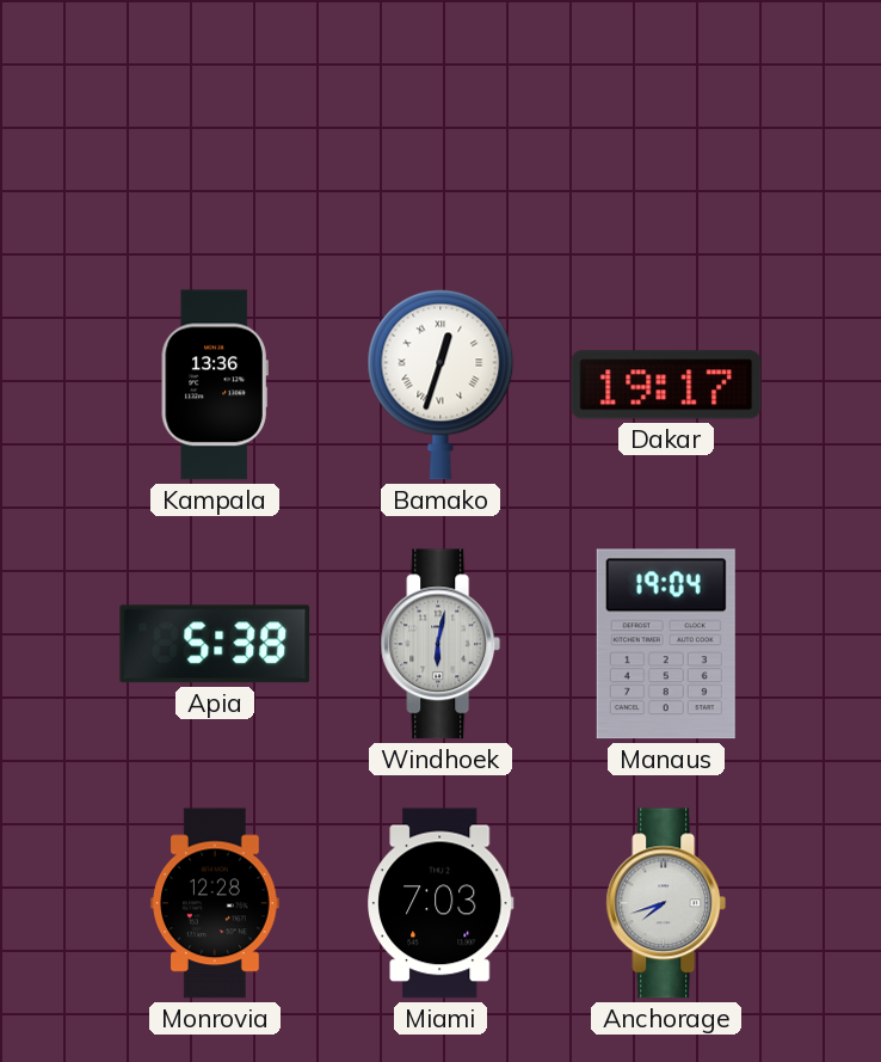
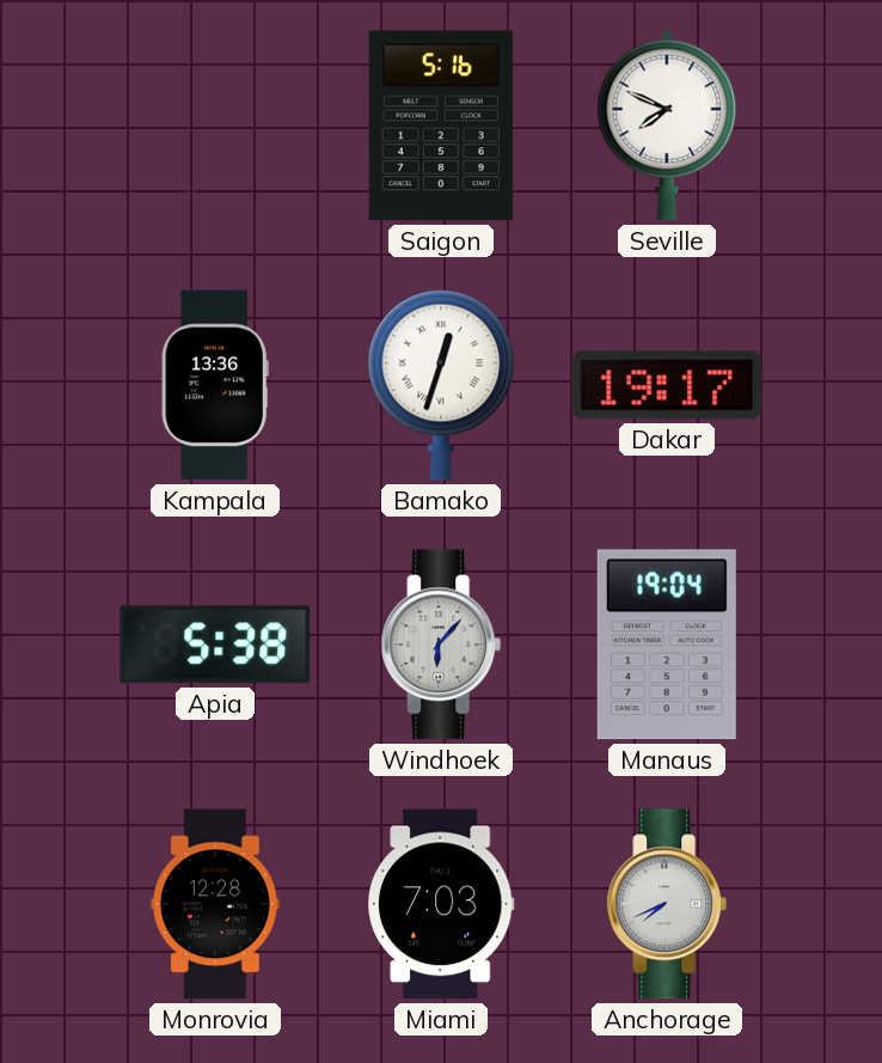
Saigon: none -> 5:16
Seville: none -> 7:49
Windhoek: 6:02 -> 6:07
Anchorage: 7:42 -> 7:41
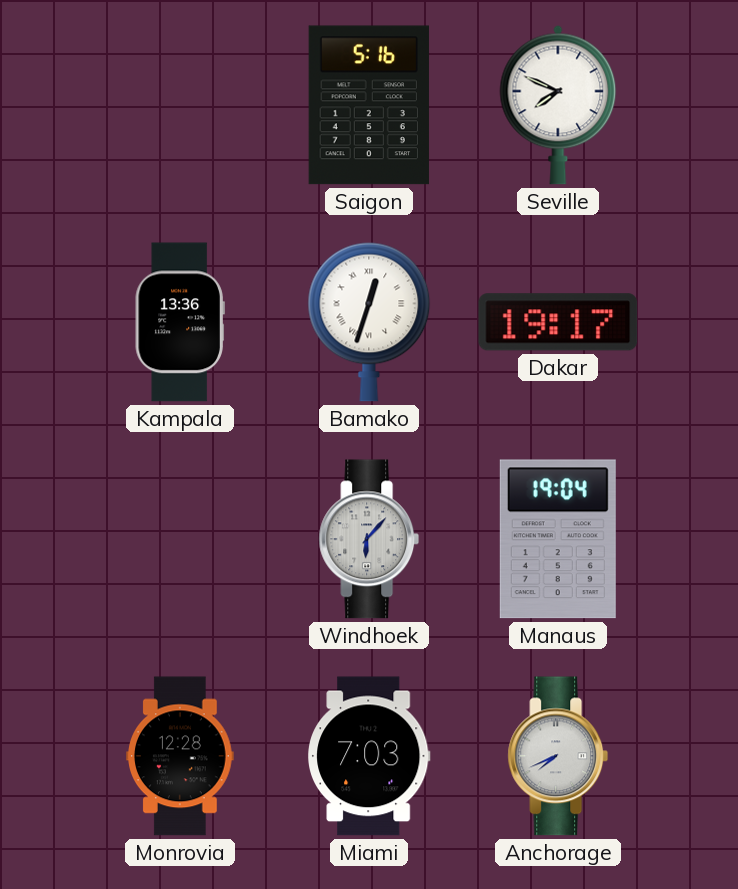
Apia: 5:38 -> none
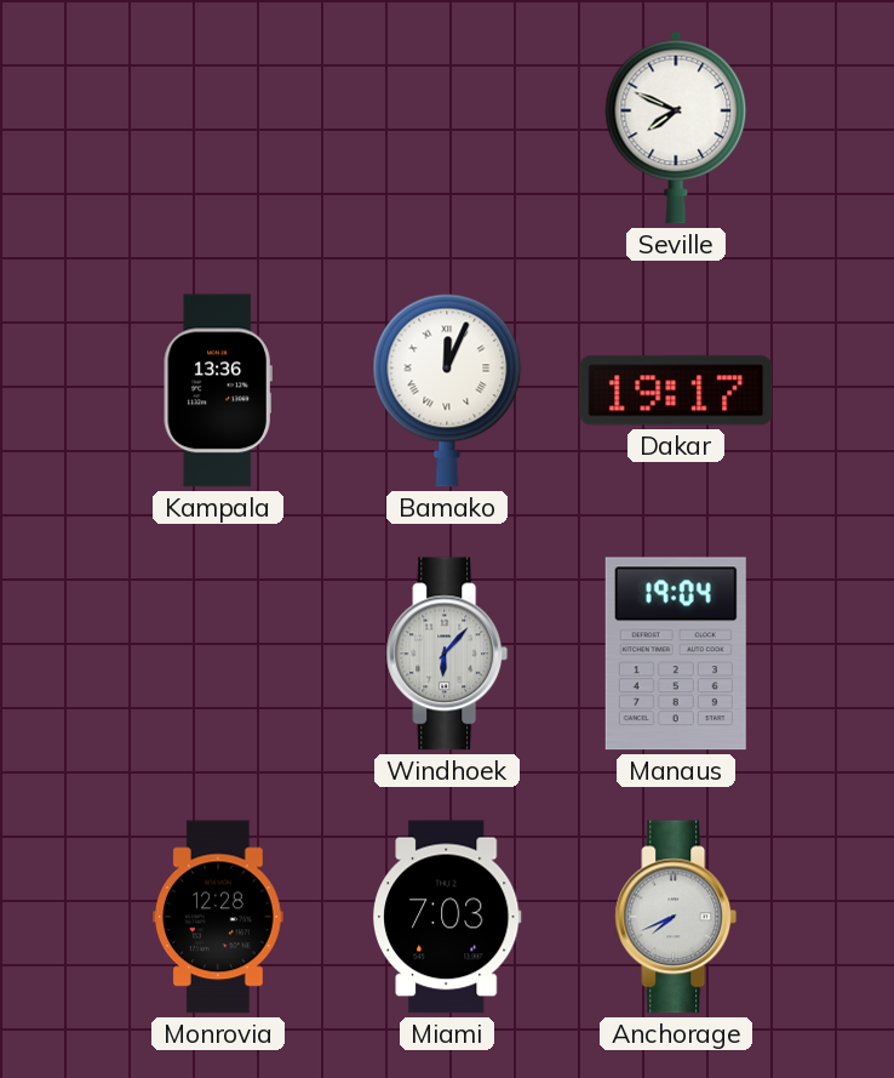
Saigon: 5:16 -> none
Bamako: 12:33 -> 12:04
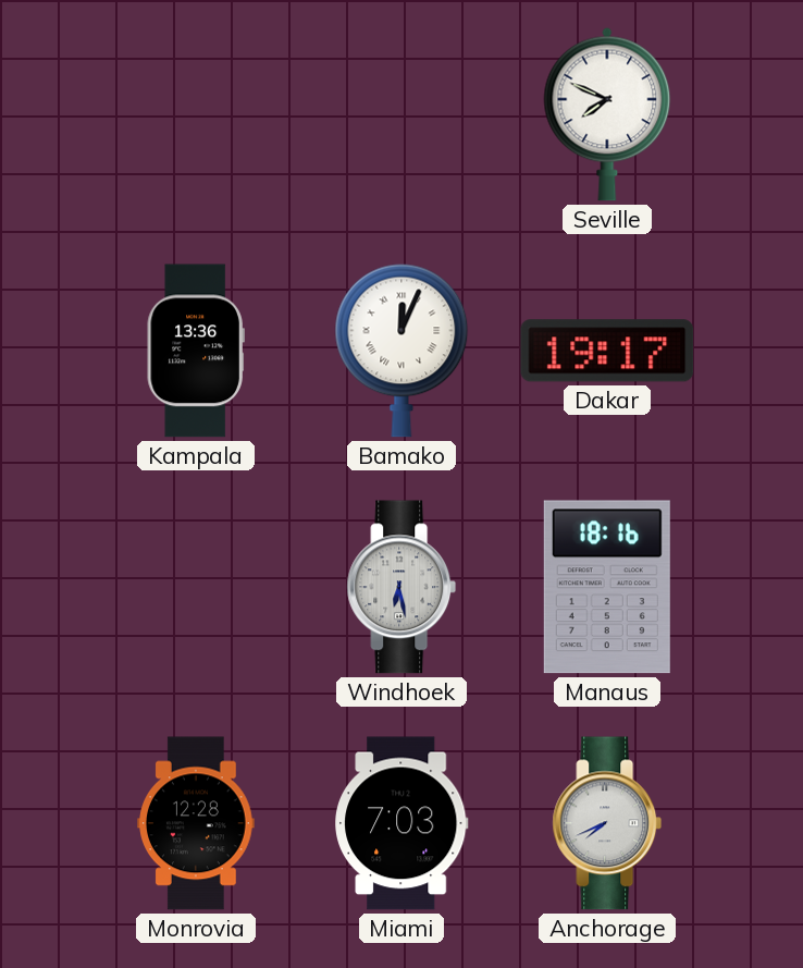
Windhoek: 6:07 -> 6:28
Manaus: 19:04 -> 18:16
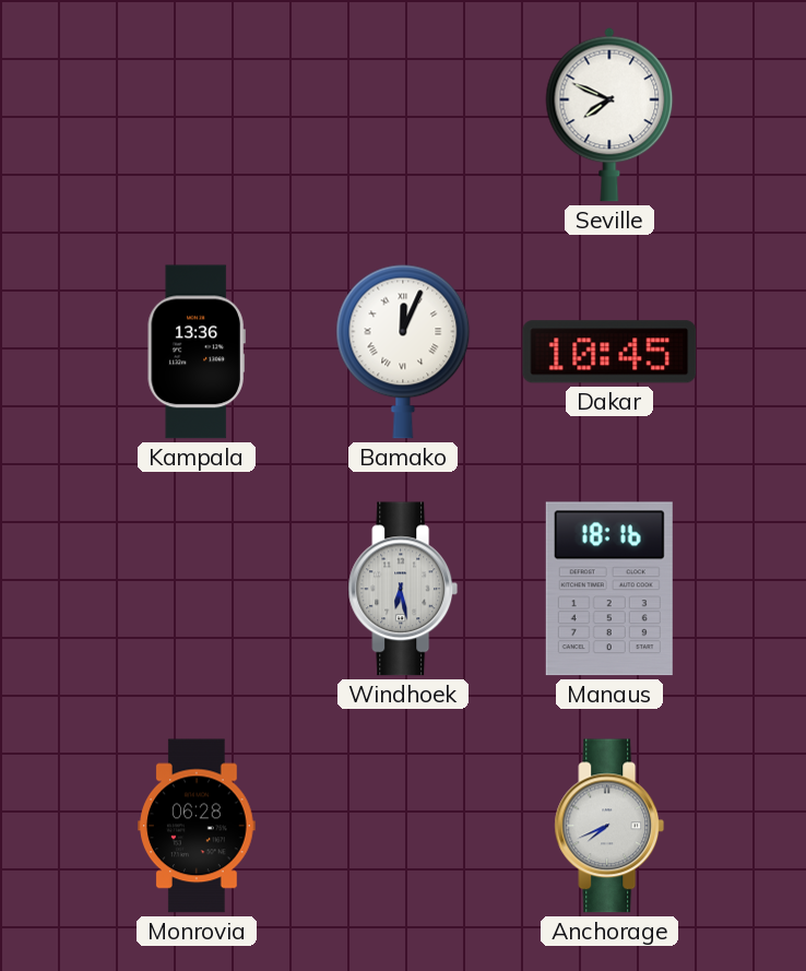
Dakar: 19:17 -> 10:45
Monrovia: 12:28 -> 06:28
Miami: 7:03 -> none
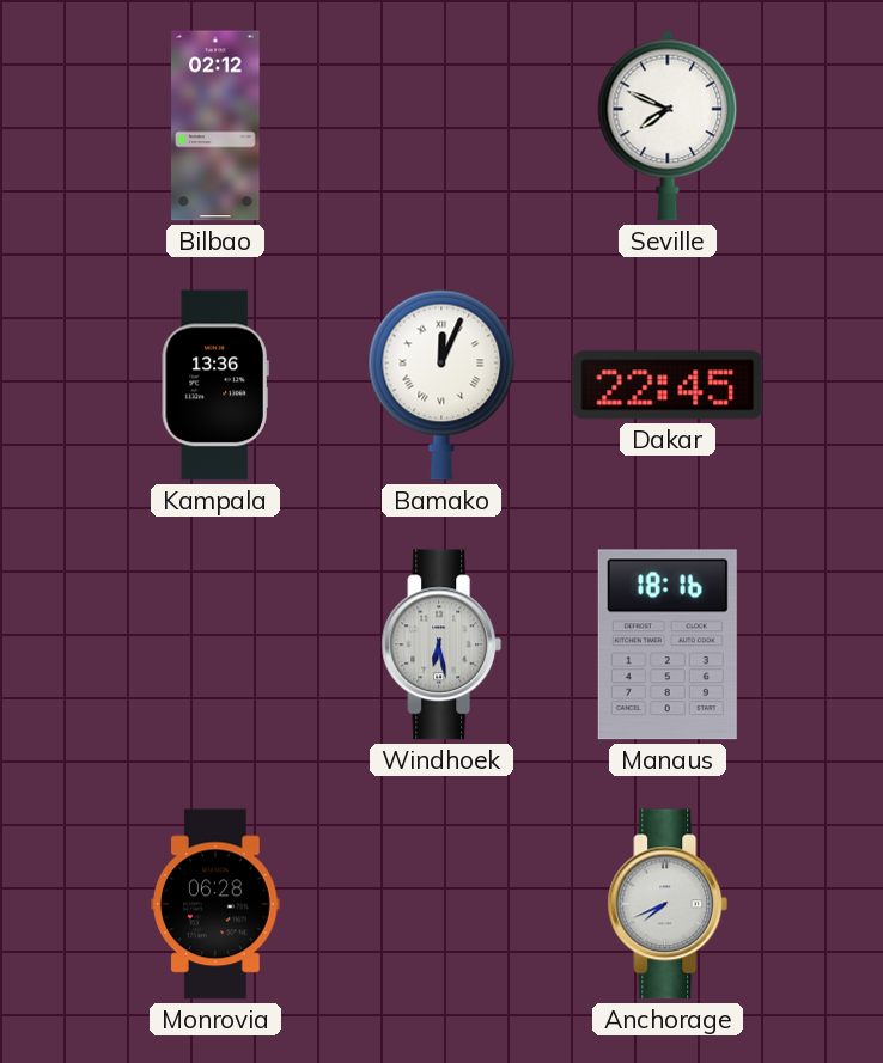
Bilbao: none -> 02:12
Dakar: 10:45 -> 22:45
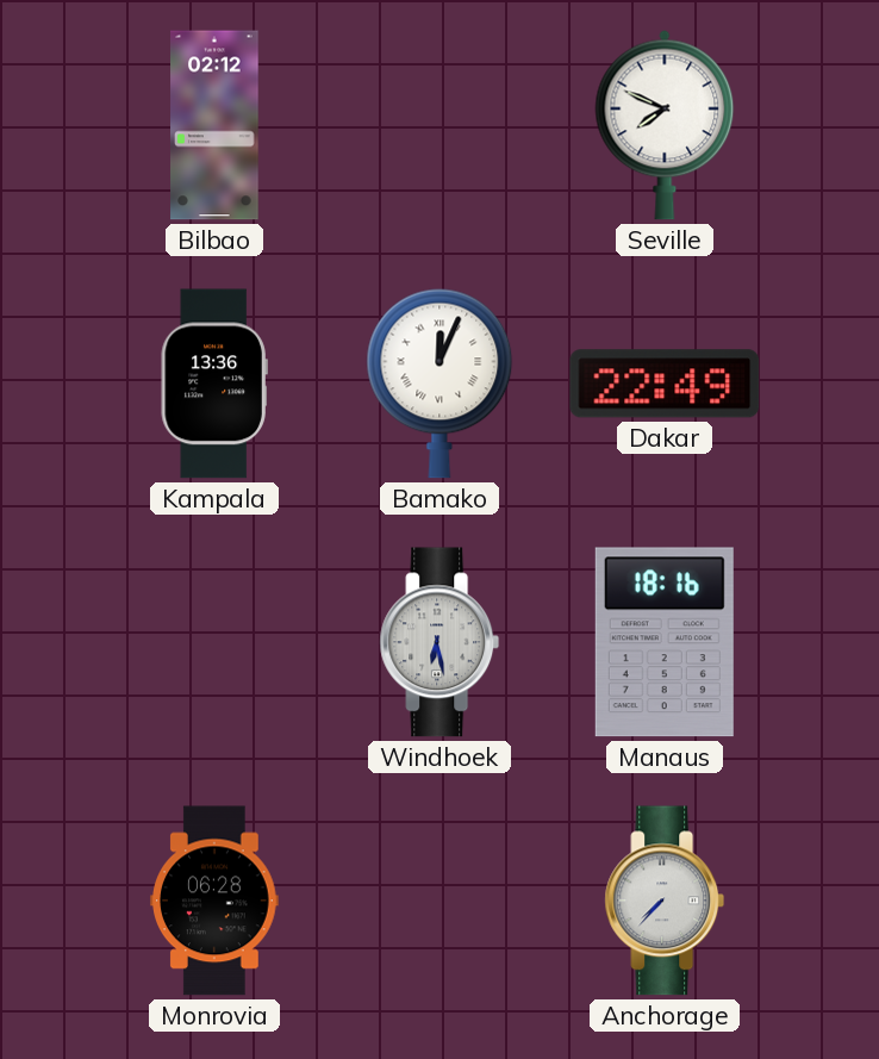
Dakar: 22:45 -> 22:49
Anchorage: 7:41 -> 7:37
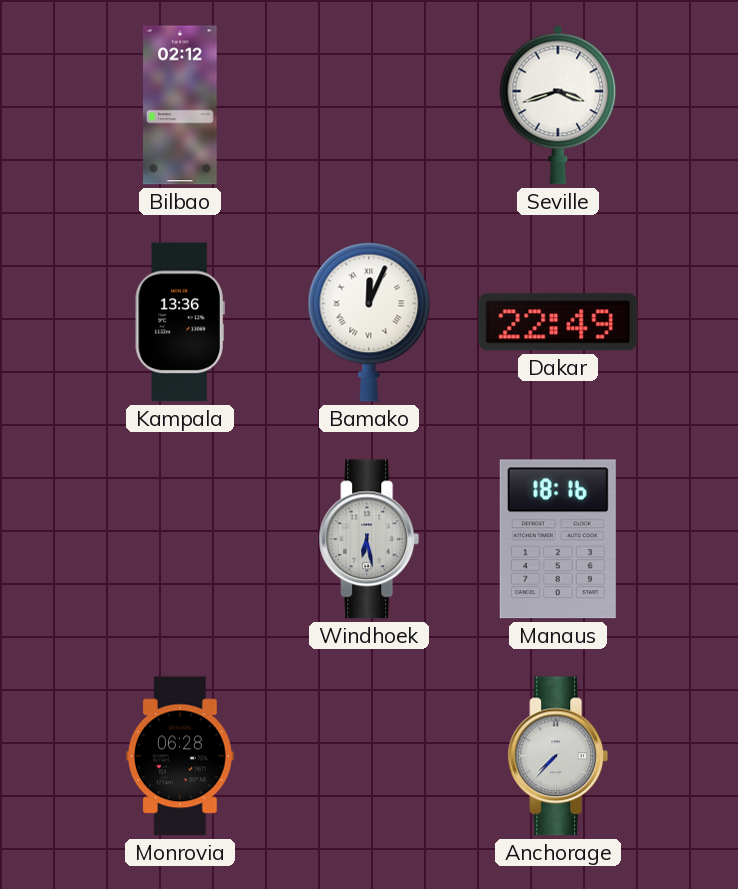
Seville: 7:49 -> 3:42
